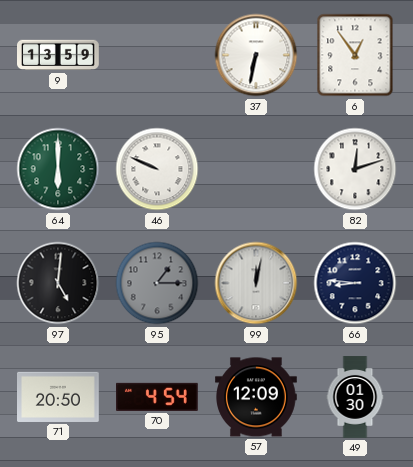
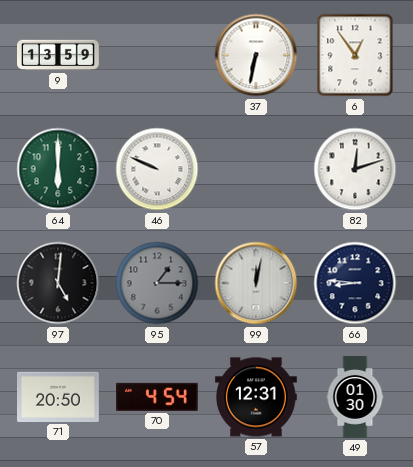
57: 12:09 -> 12:31
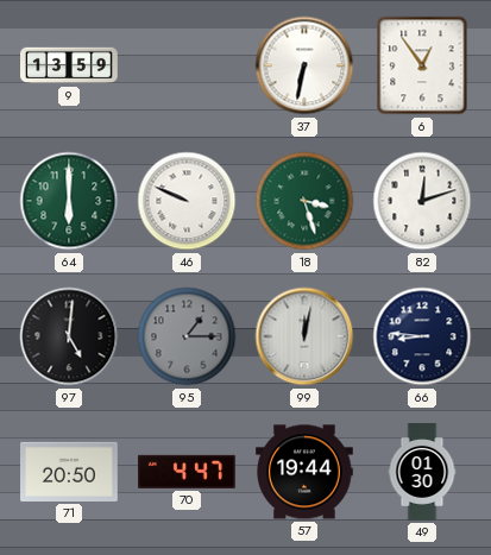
18: none -> 3:27
70: 4:54 -> 4:47
57: 12:31 -> 19:44
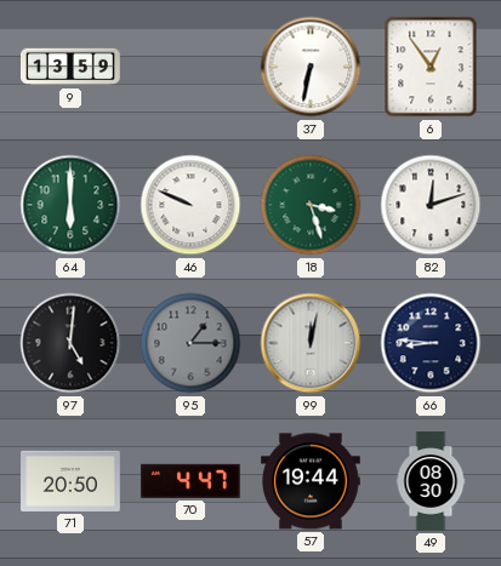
49: 01:30 -> 08:30
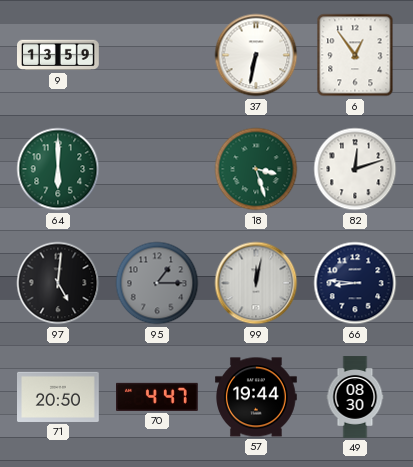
46: 9:49 -> none
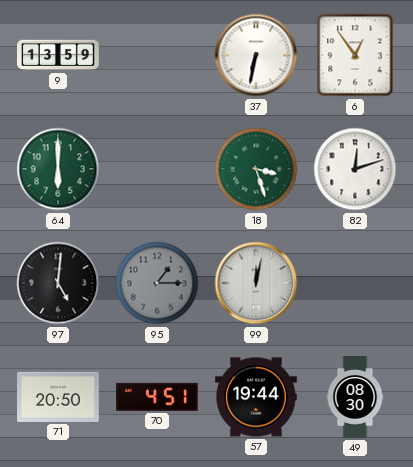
66: 8:46 -> none
70: 4:47 -> 4:51
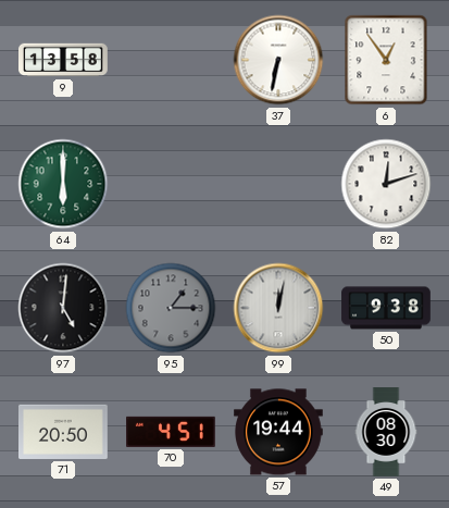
9: 13:59 -> 13:58
18: 3:27 -> none
50: none -> 9:38
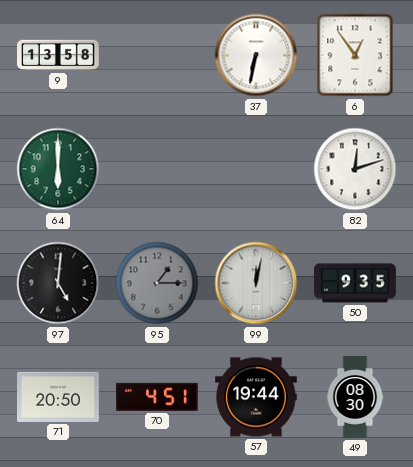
50: 9:38 -> 9:35
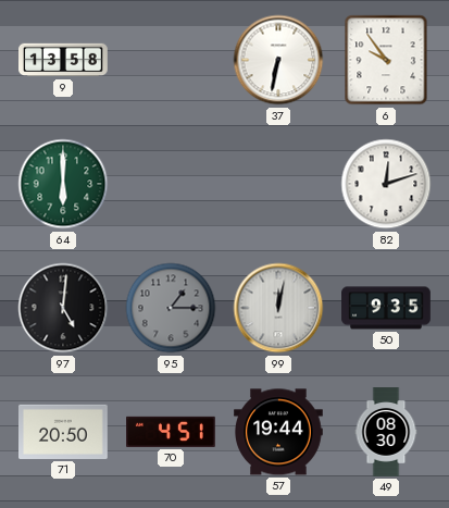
6: 12:54 -> 9:54
